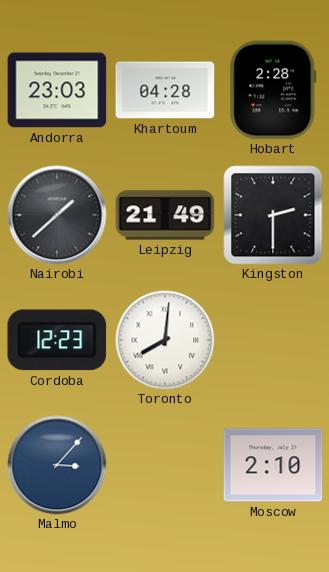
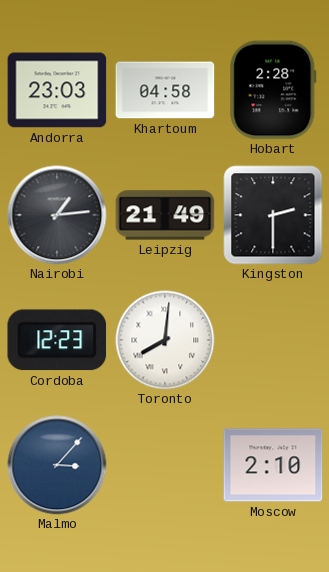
Khartoum: 04:28 -> 04:58
Nairobi: 1:38 -> 1:14
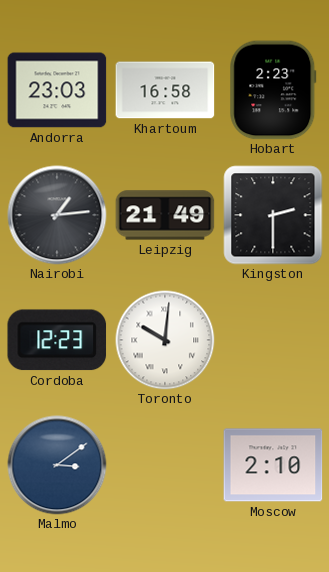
Khartoum: 04:58 -> 16:58
Hobart: 2:28 -> 2:23
Toronto: 8:01 -> 10:01
Malmo: 3:07 -> 3:09
